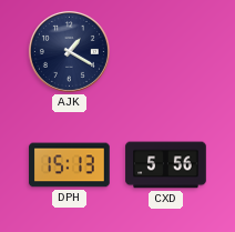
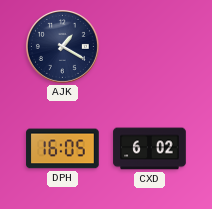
DPH: 15:13 -> 16:05
CXD: 5:56 -> 6:02
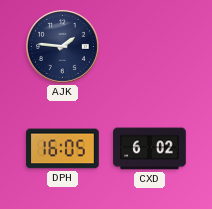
AJK: 1:20 -> 1:46
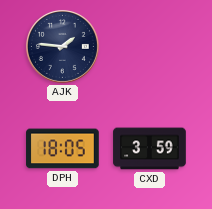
DPH: 16:05 -> 18:05
CXD: 6:02 -> 3:59
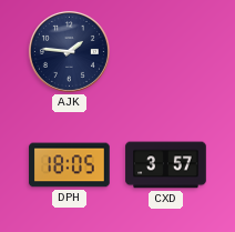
CXD: 3:59 -> 3:57
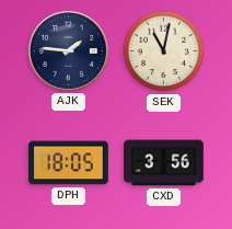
SEK: none -> 11:02
CXD: 3:57 -> 3:56
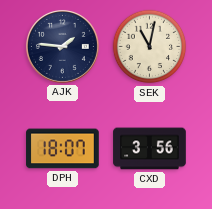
DPH: 18:05 -> 18:07
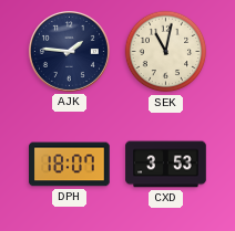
CXD: 3:56 -> 3:53
